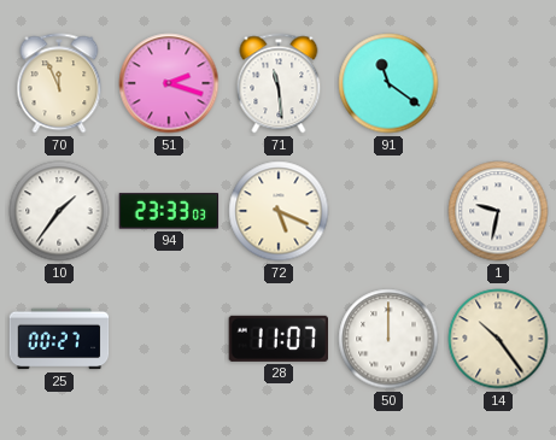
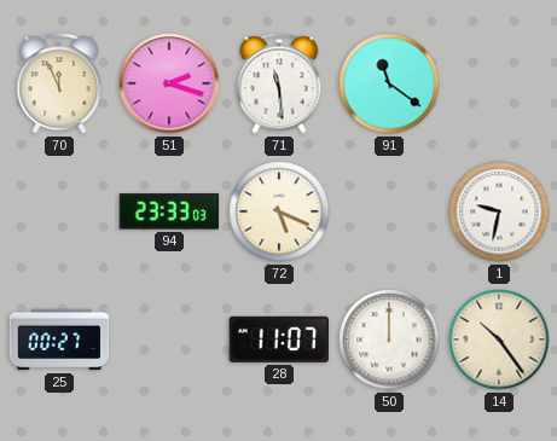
10: 1:36 -> none
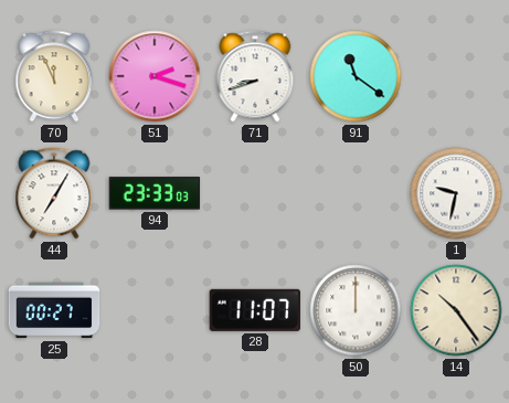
71: 11:29 -> 8:42
44: none -> 7:05
72: 5:19 -> none
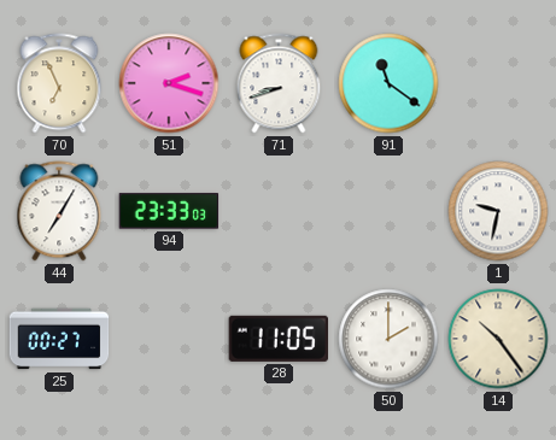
70: 11:56 -> 6:56
28: 11:07 -> 11:05
50: 12:00 -> 2:00
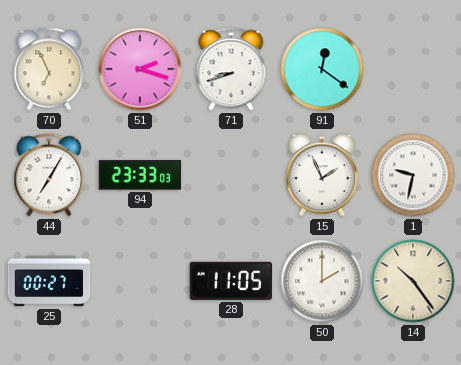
91: 11:21 -> 12:21
15: none -> 1:56
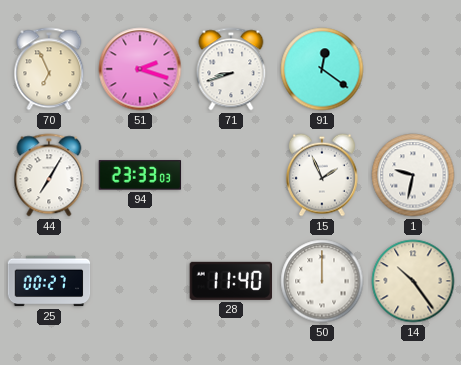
28: 11:05 -> 11:40
50: 2:00 -> 12:00
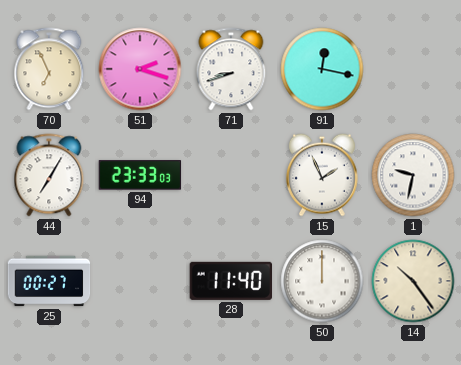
91: 12:21 -> 12:17
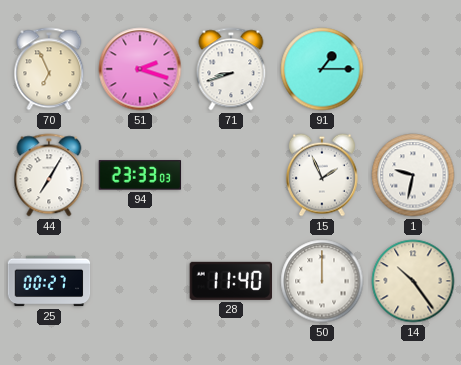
91: 12:17 -> 1:15
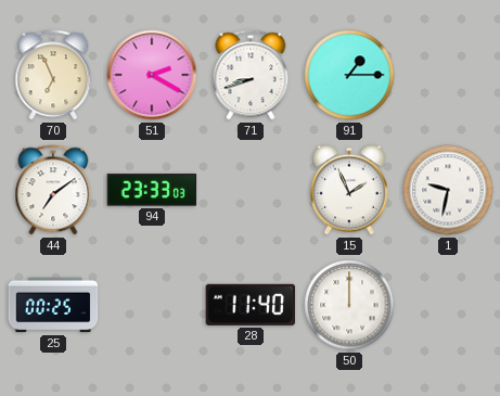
51: 2:18 -> 2:20
44: 7:05 -> 7:09
25: 00:27 -> 00:25
14: 10:24 -> none
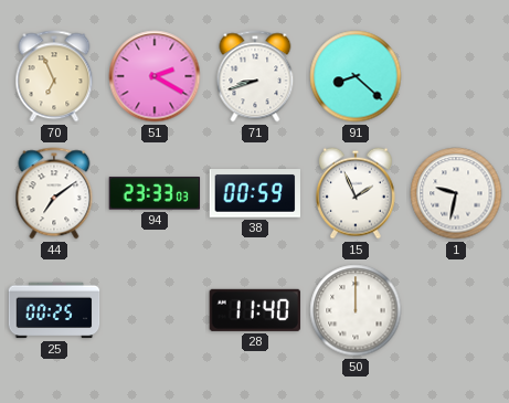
91: 1:15 -> 8:22
38: none -> 00:59
